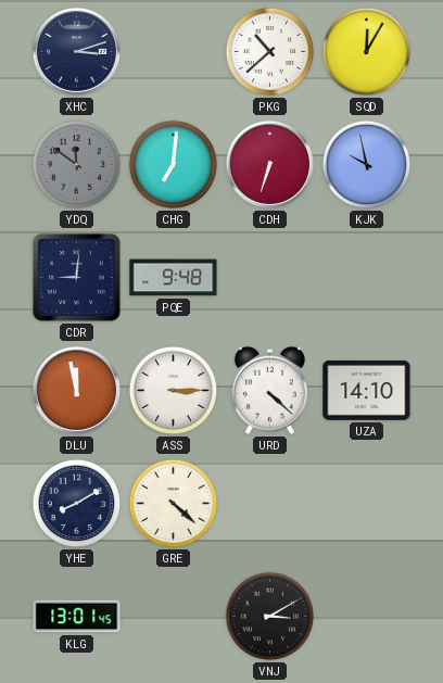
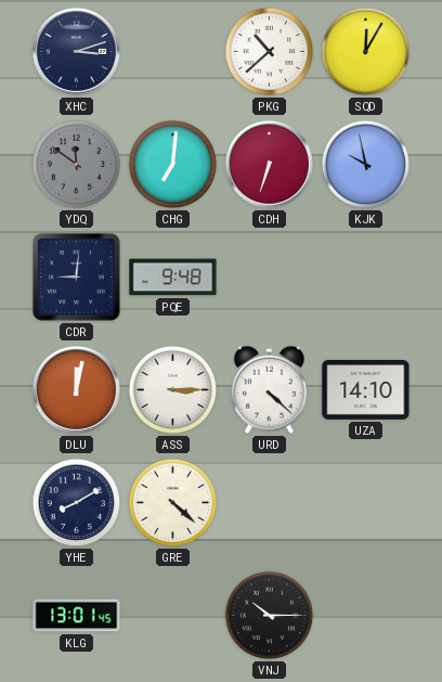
DLU: 11:58 -> 12:02
VNJ: 3:10 -> 10:15
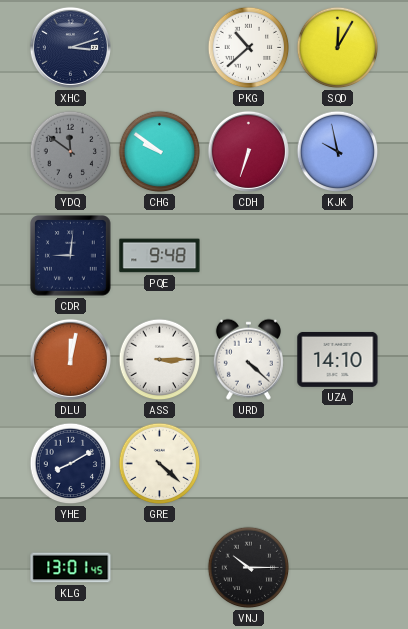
CHG: 7:01 -> 9:51
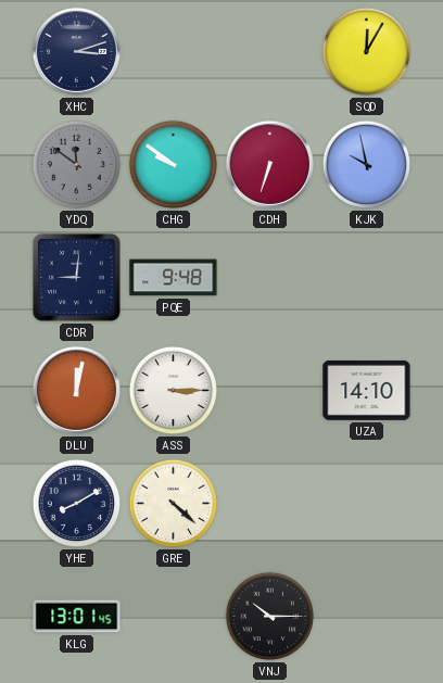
PKG: 10:38 -> none
URD: 4:22 -> none
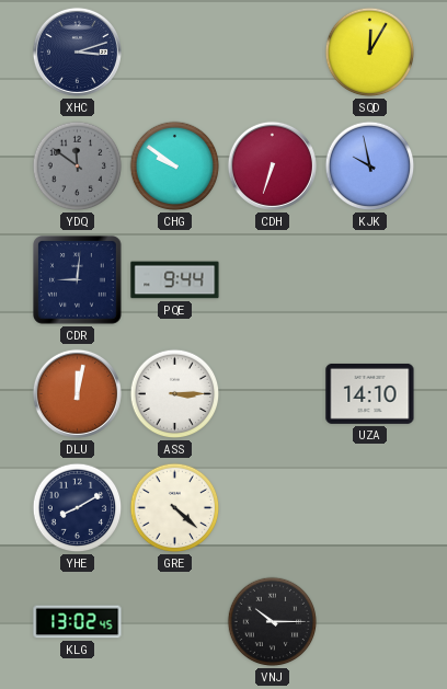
PQE: 9:48 -> 9:44
KLG: 13:01 -> 13:02
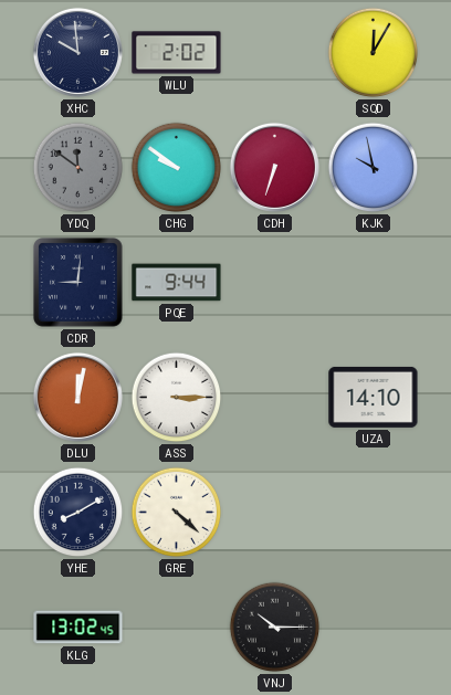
XHC: 3:12 -> 9:59
WLU: none -> 2:02
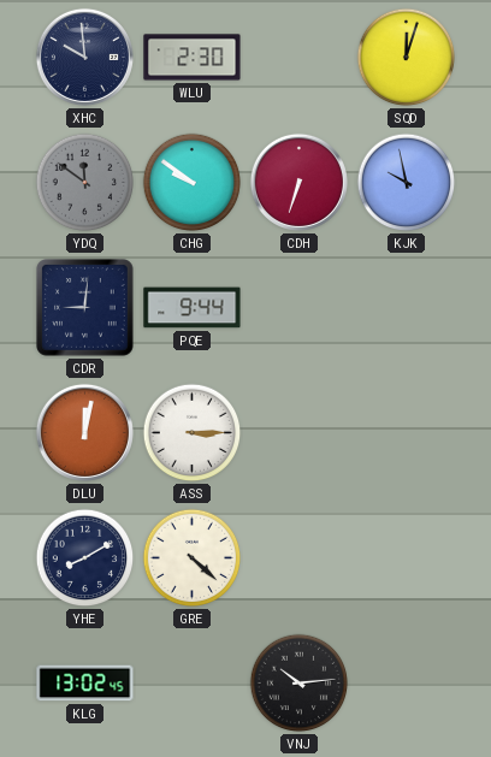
WLU: 2:02 -> 2:30
SQD: 12:05 -> 12:03
UZA: 14:10 -> none
VNJ: 10:15 -> 10:14
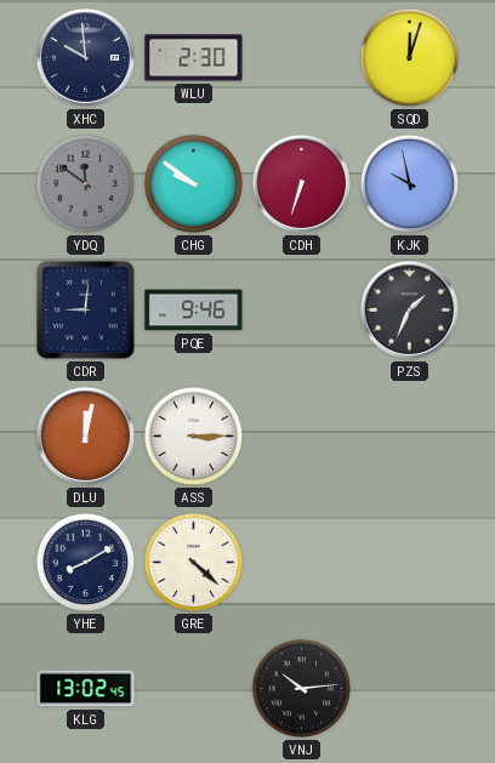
PQE: 9:44 -> 9:46
PZS: none -> 1:34
